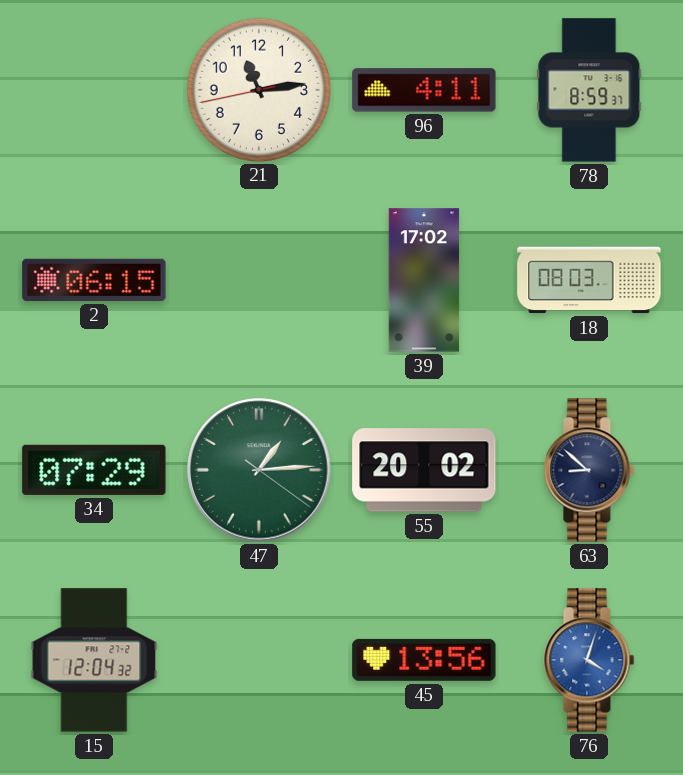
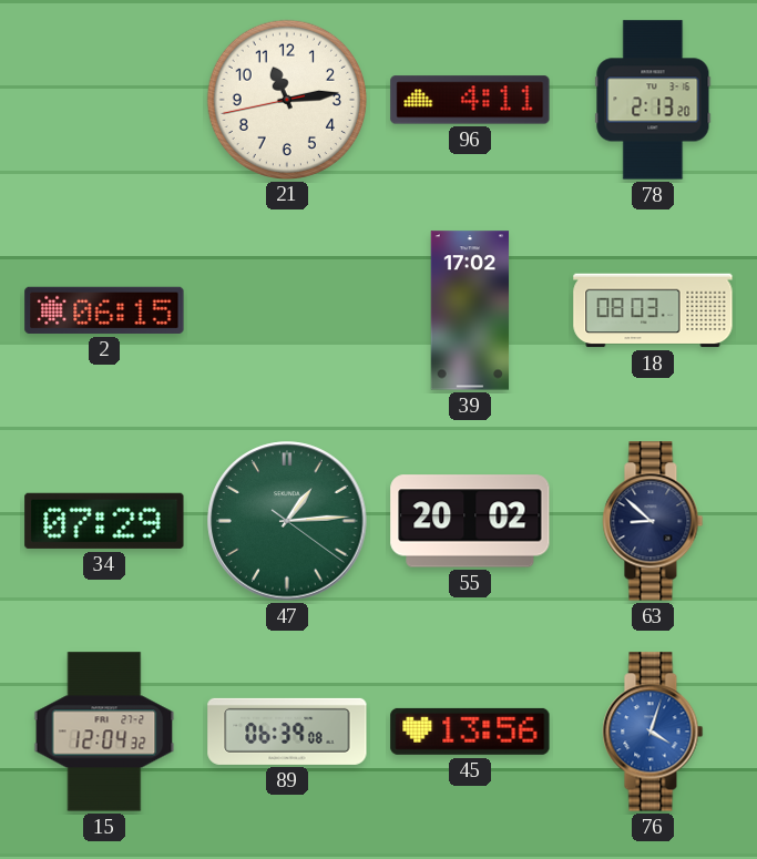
78: 8:59 -> 2:13
89: none -> 06:39
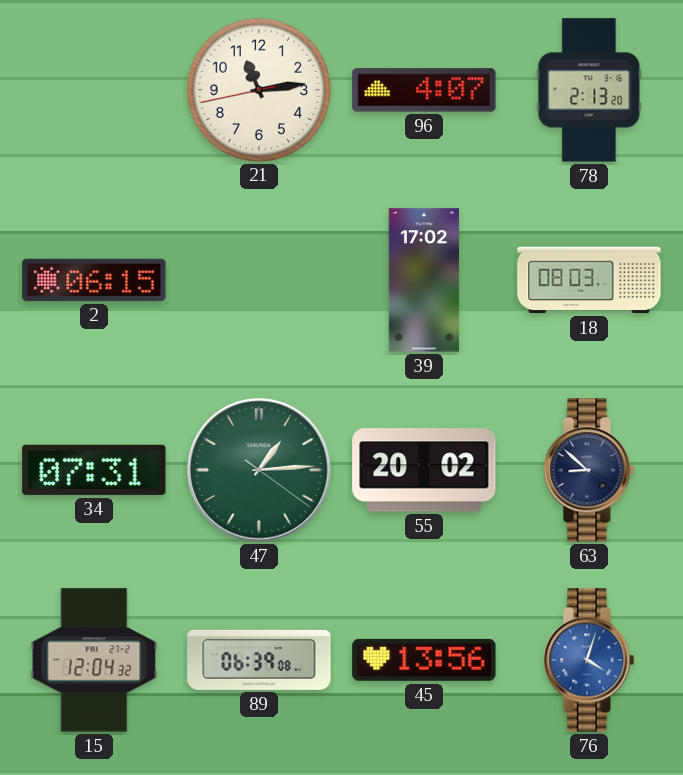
96: 4:11 -> 4:07
34: 07:29 -> 07:31
